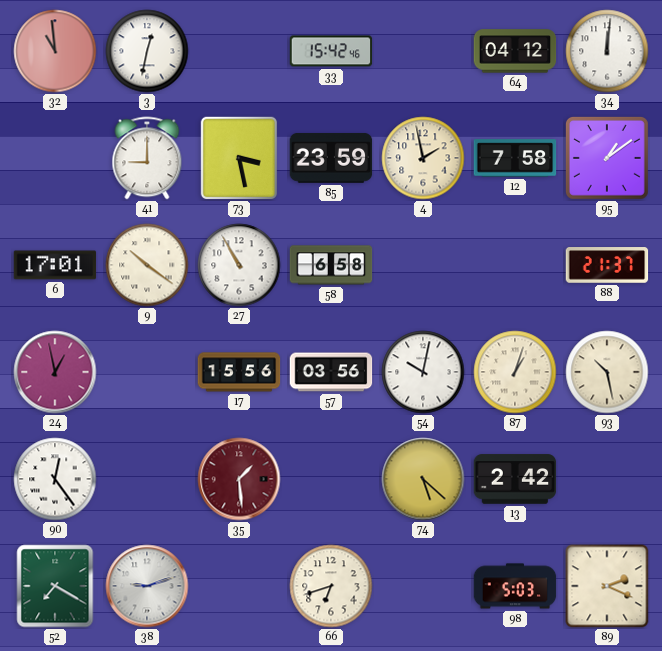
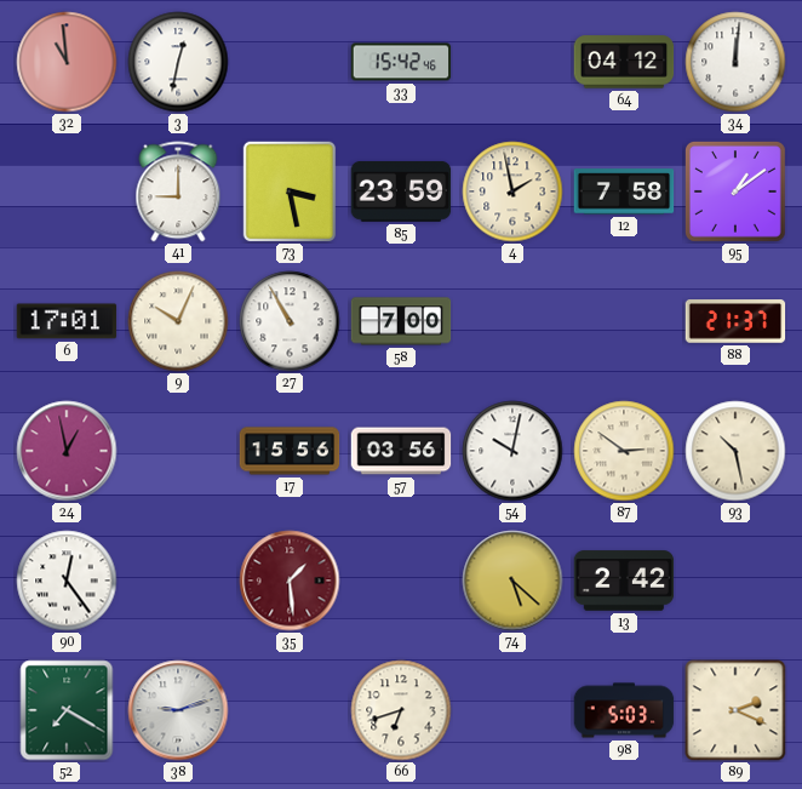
9: 10:21 -> 10:04
58: 6:58 -> 7:00
87: 1:03 -> 2:51
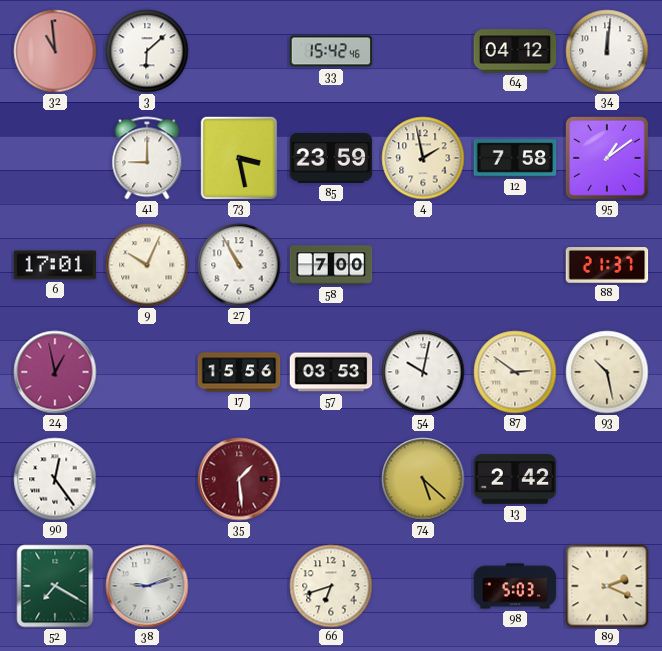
3: 12:32 -> 6:08
57: 03:56 -> 03:53
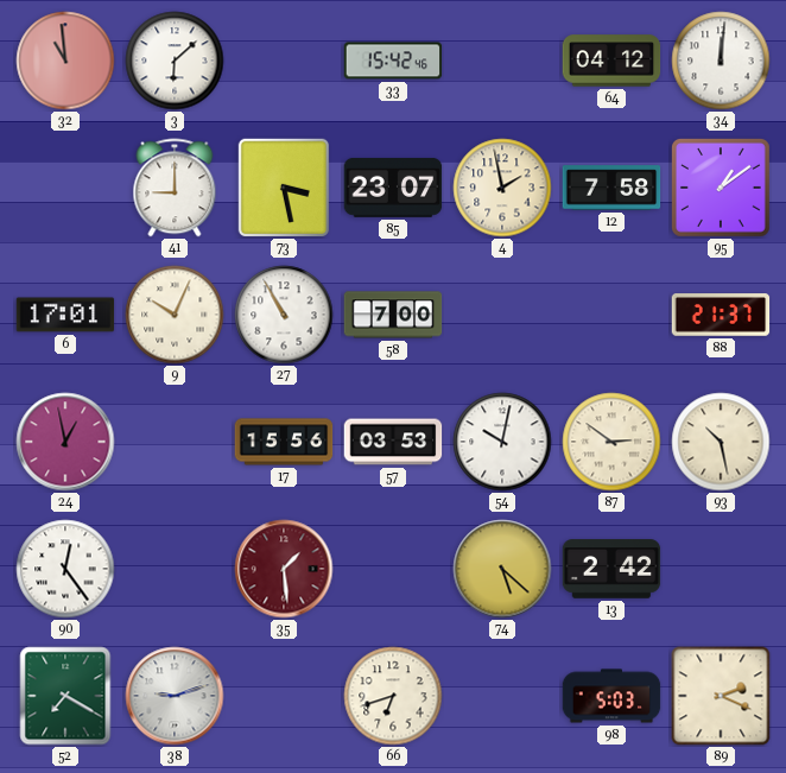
85: 23:59 -> 23:07
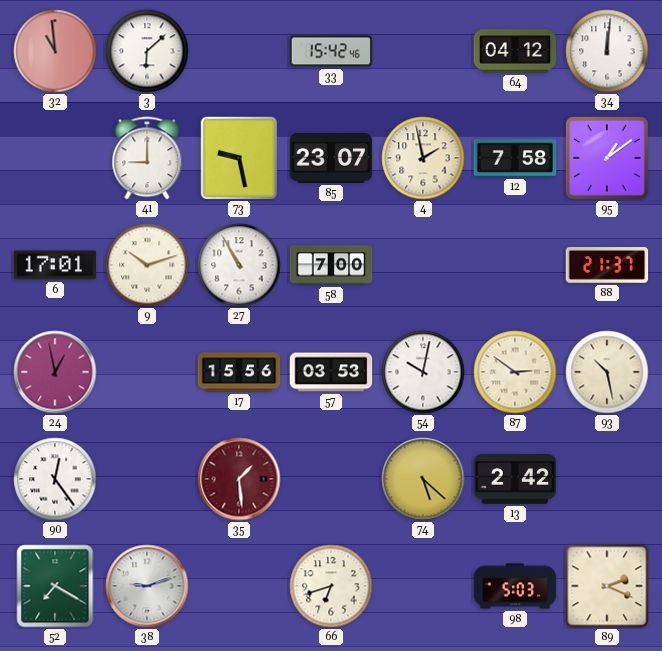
73: 3:28 -> 9:28
9: 10:04 -> 10:12
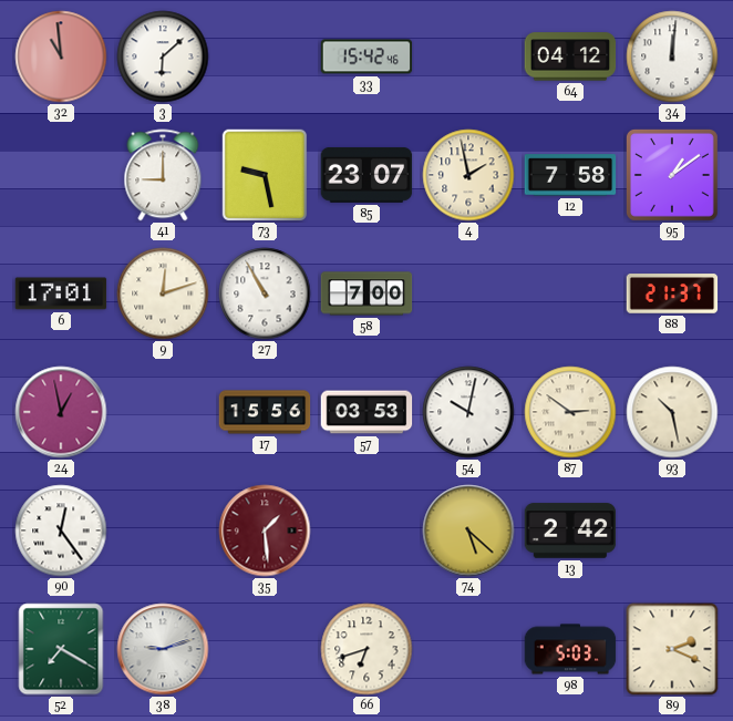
9: 10:12 -> 12:12
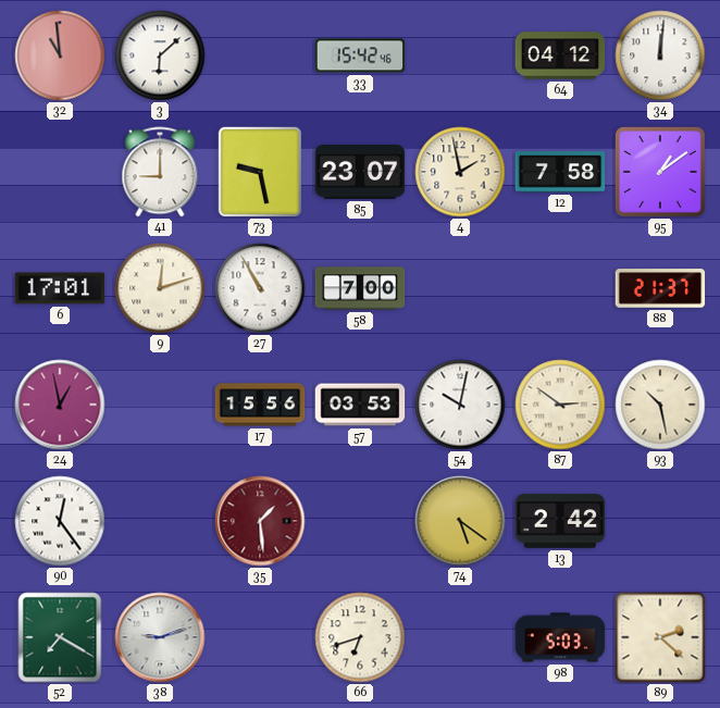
74: 5:22 -> 5:21
89: 2:19 -> 2:22
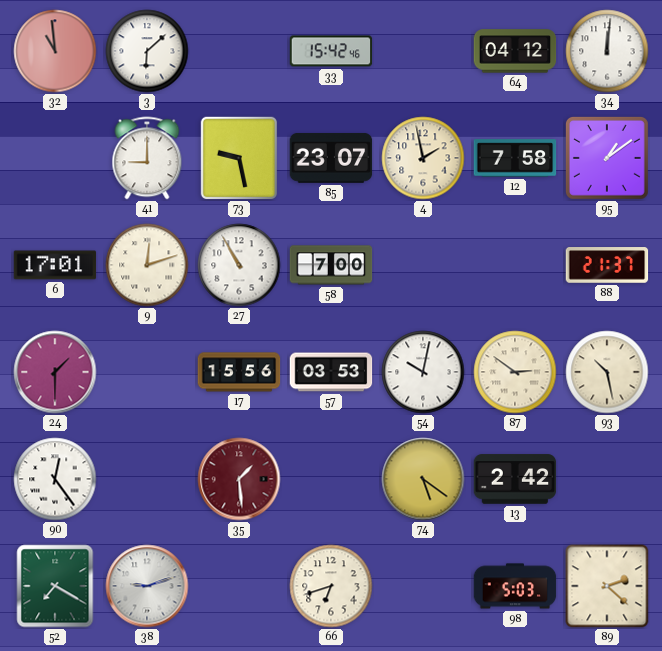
24: 12:58 -> 1:30
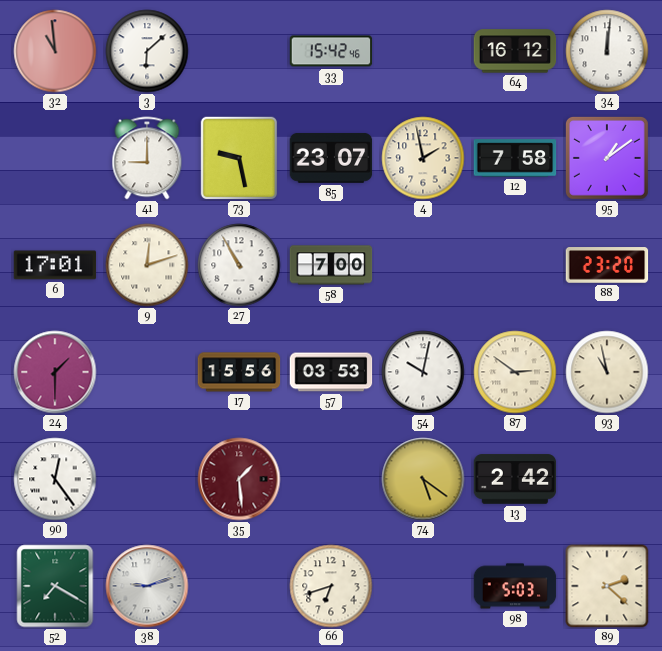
64: 04:12 -> 16:12
88: 21:37 -> 23:20
93: 10:28 -> 10:58
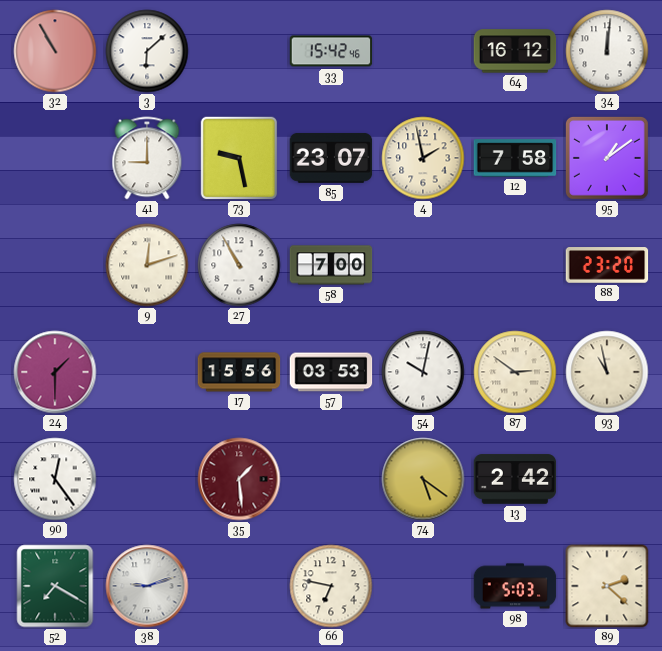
32: 10:59 -> 10:55
6: 17:01 -> none
66: 6:42 -> 6:47
